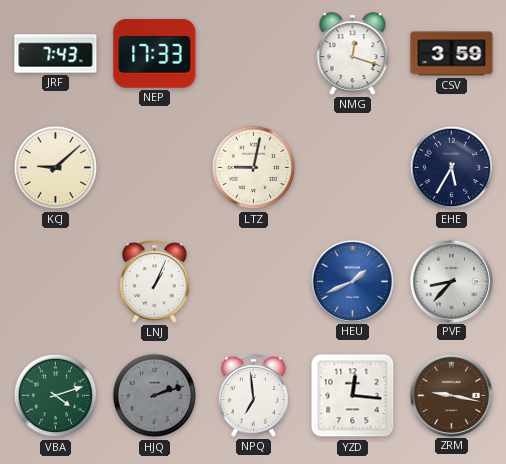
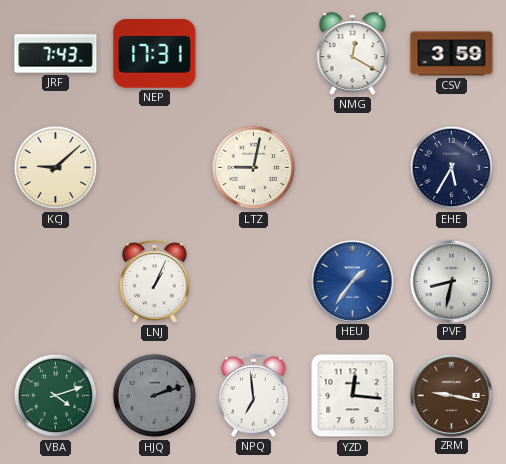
NEP: 17:33 -> 17:31
NMG: 12:18 -> 12:20
HEU: 1:41 -> 1:36
PVF: 8:37 -> 8:32
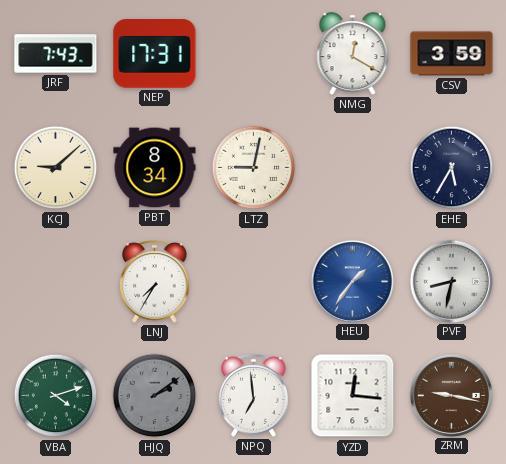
PBT: none -> 8:34
LNJ: 1:04 -> 7:35
HJQ: 2:12 -> 2:09
